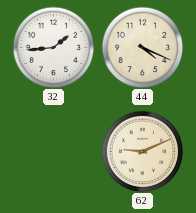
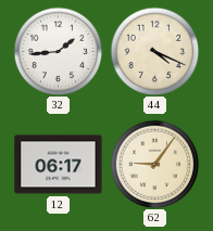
12: none -> 06:17
62: 9:11 -> 9:06
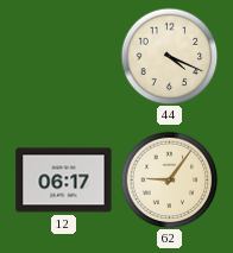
32: 1:44 -> none
